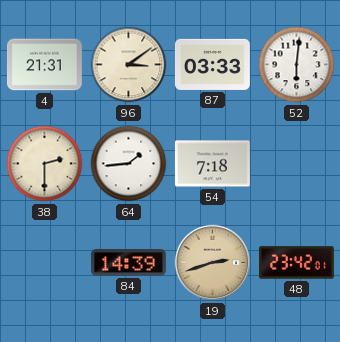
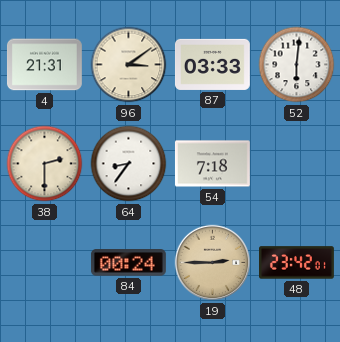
64: 1:44 -> 8:36
84: 14:39 -> 00:24
19: 2:42 -> 2:45
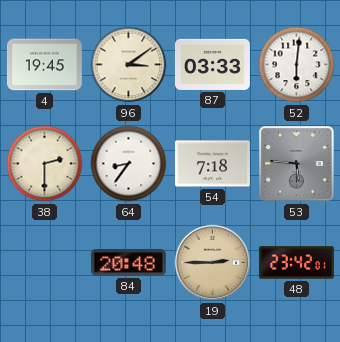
4: 21:31 -> 19:45
53: none -> 5:46
84: 00:24 -> 20:48
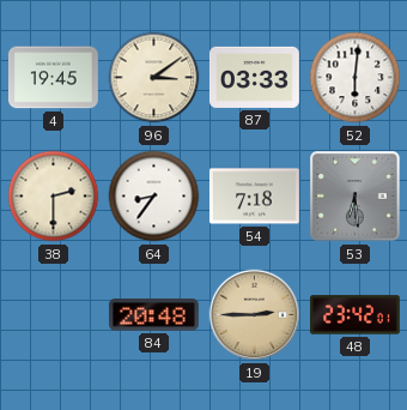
53: 5:46 -> 6:29
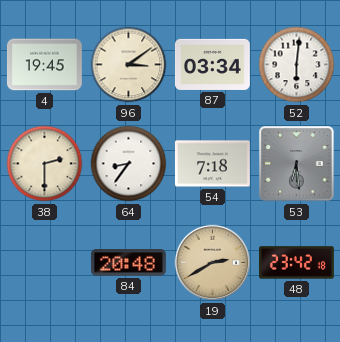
87: 03:33 -> 03:34
19: 2:45 -> 2:40
48: 23:42:01 -> 23:42:18
